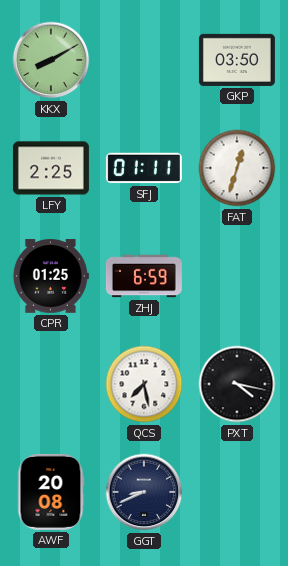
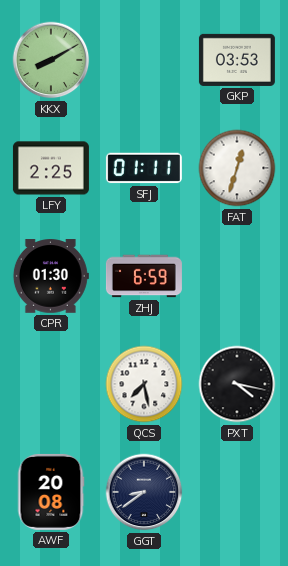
GKP: 03:50 -> 03:53
CPR: 01:25 -> 01:30
GGT: 8:41 -> 8:39
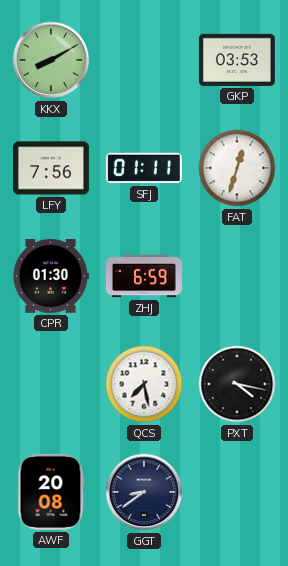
LFY: 2:25 -> 7:56
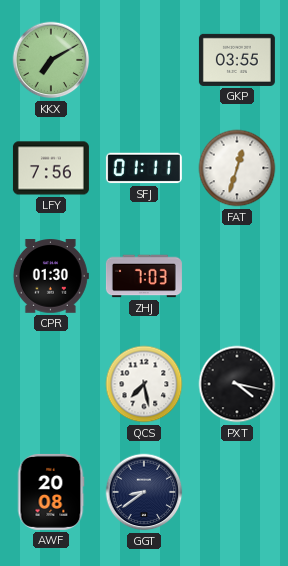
KKX: 8:10 -> 7:10
GKP: 03:53 -> 03:55
ZHJ: 6:59 -> 7:03
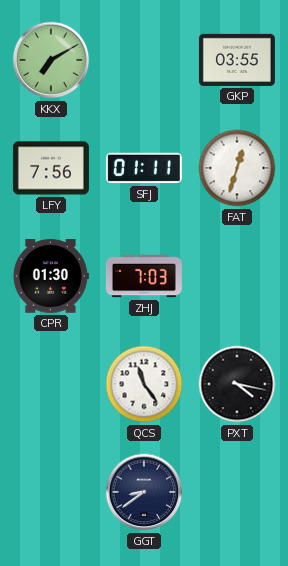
QCS: 7:28 -> 11:24
AWF: 20:08 -> none
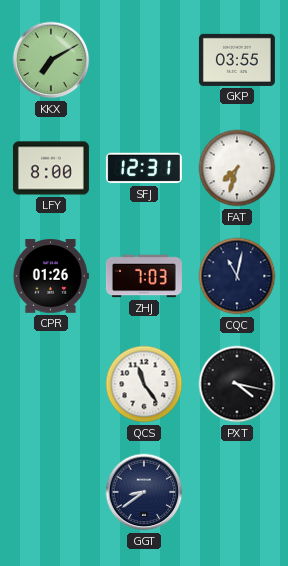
LFY: 7:56 -> 8:00
SFJ: 01:11 -> 12:31
FAT: 12:33 -> 7:33
CPR: 01:30 -> 01:26
CQC: none -> 11:02
